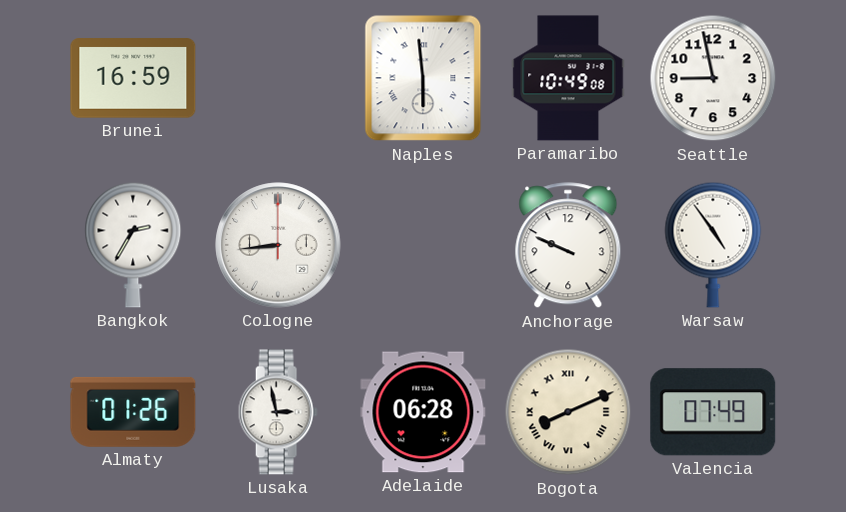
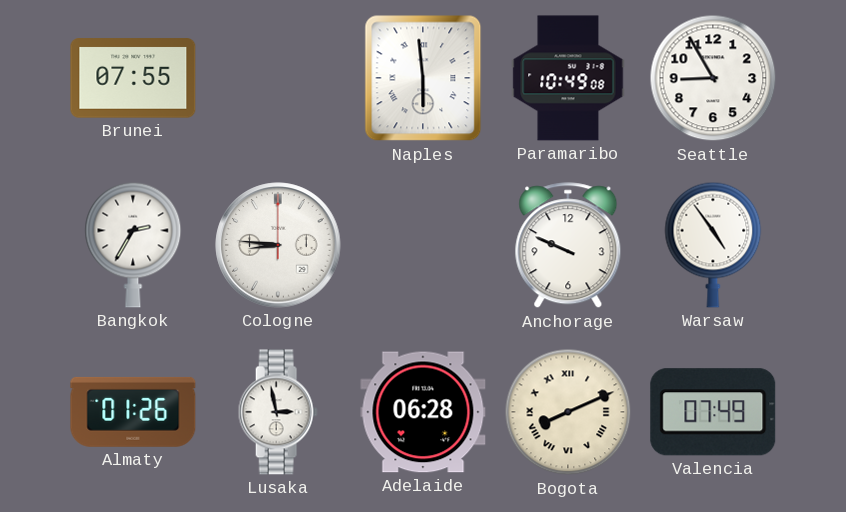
Brunei: 16:59 -> 07:55
Seattle: 8:58 -> 8:55
Cologne: 8:44 -> 8:46
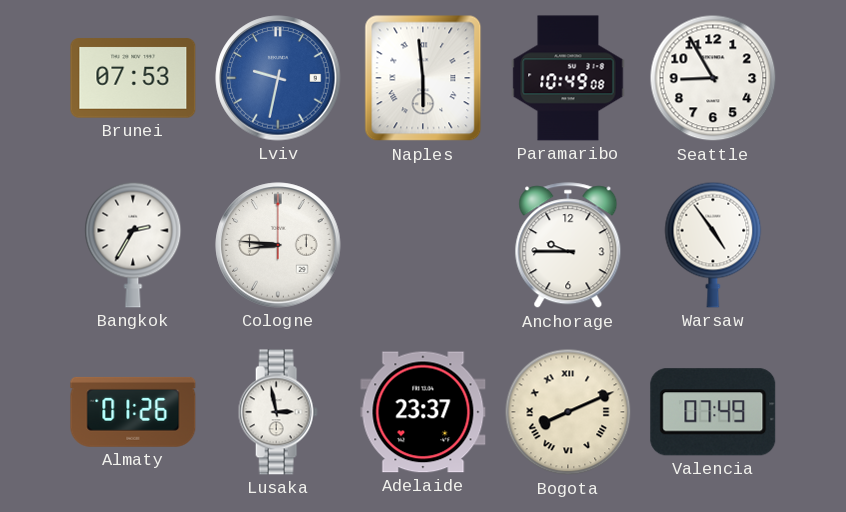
Brunei: 07:55 -> 07:53
Lviv: none -> 9:32
Anchorage: 9:49 -> 9:45
Adelaide: 06:28 -> 23:37
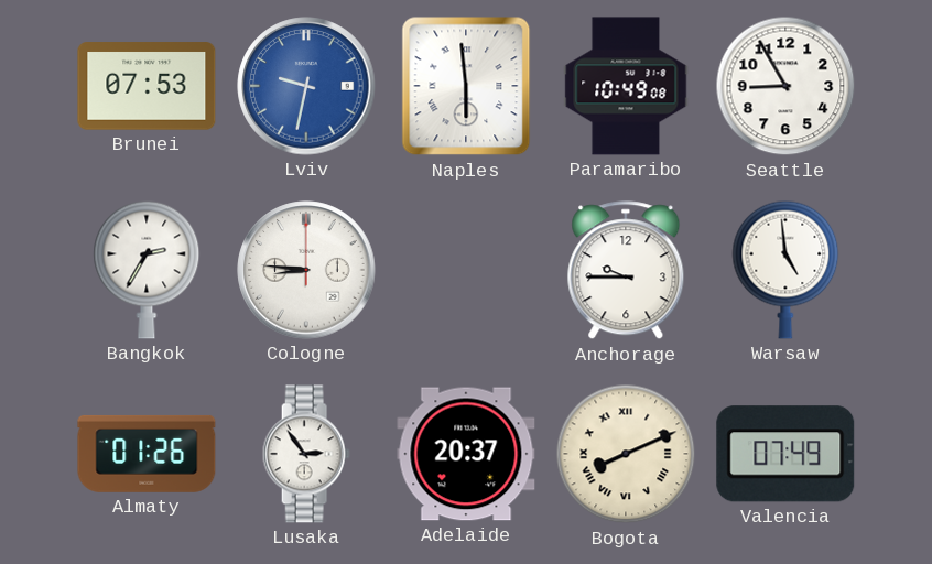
Warsaw: 4:54 -> 4:59
Lusaka: 2:58 -> 2:54
Adelaide: 23:37 -> 20:37
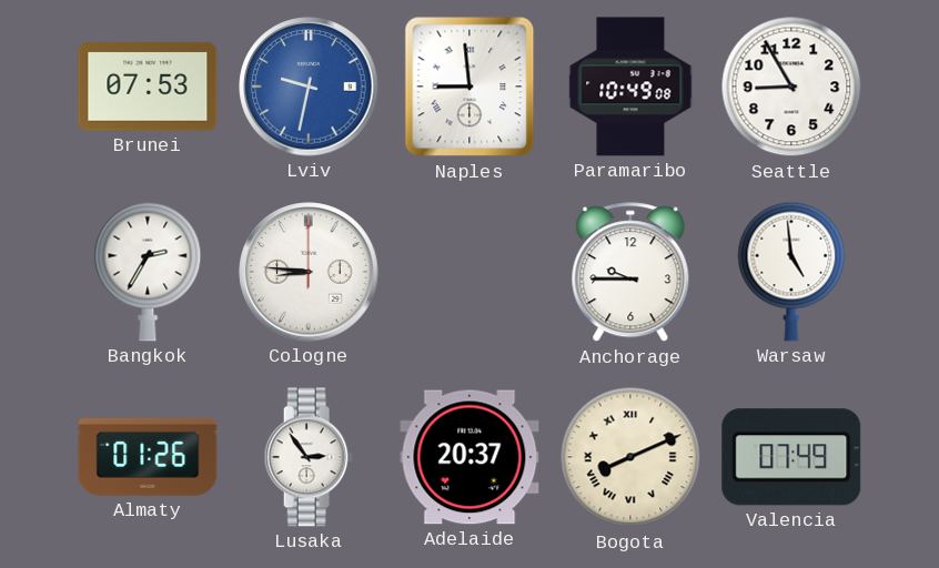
Naples: 5:59 -> 8:59
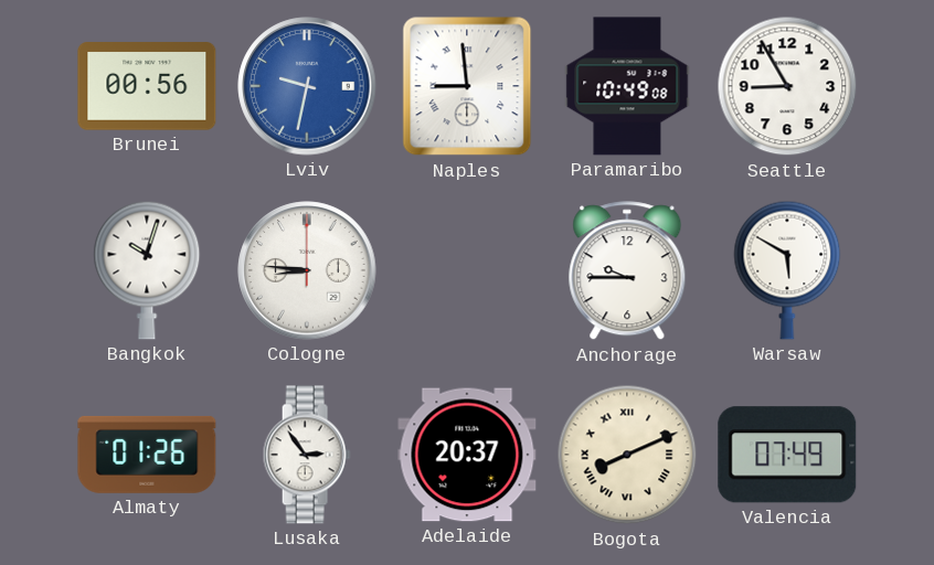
Brunei: 07:53 -> 00:56
Bangkok: 2:35 -> 10:03
Warsaw: 4:59 -> 5:50
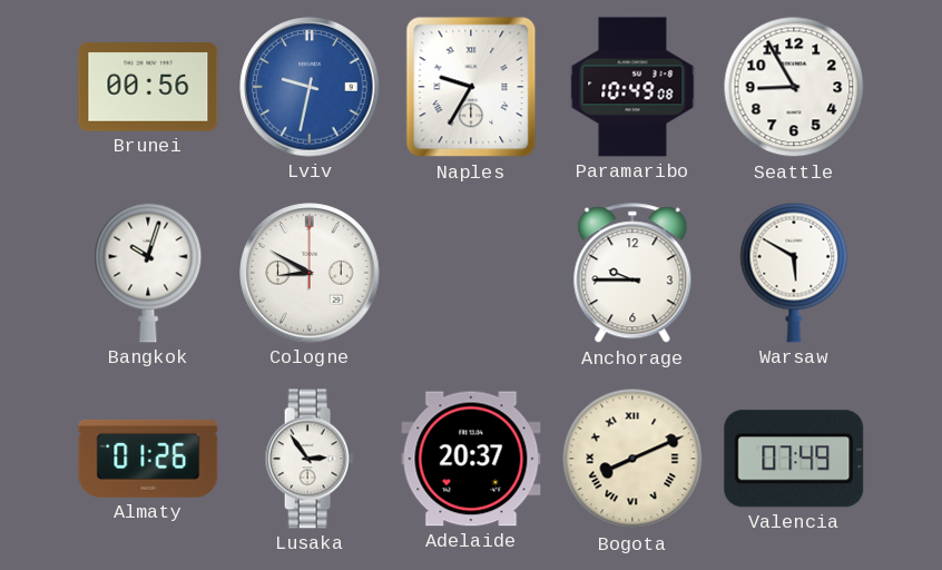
Naples: 8:59 -> 9:35
Cologne: 8:46 -> 8:50
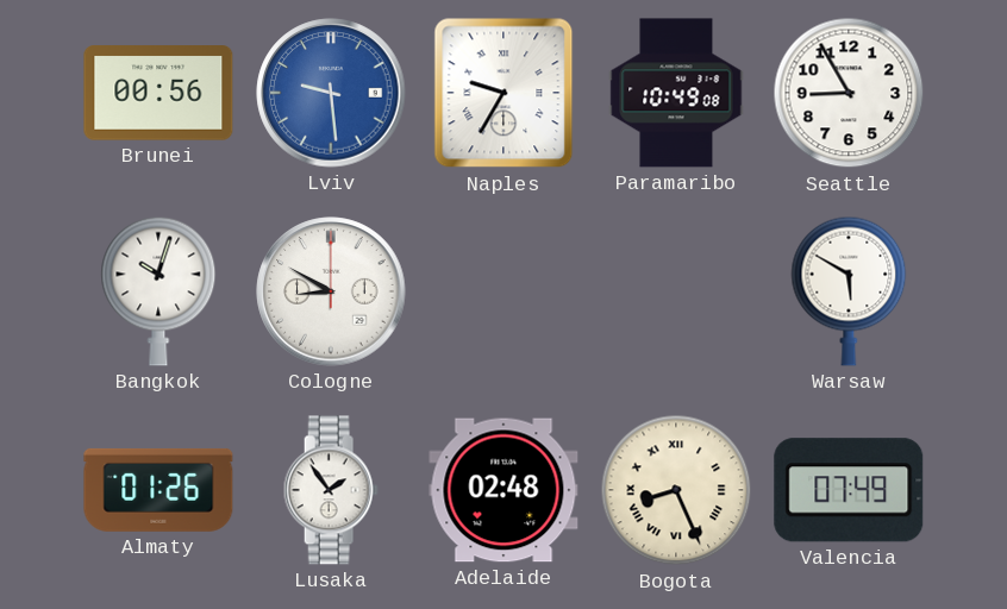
Lviv: 9:32 -> 9:29
Anchorage: 9:45 -> none
Lusaka: 2:54 -> 1:54
Adelaide: 20:37 -> 02:48
Bogota: 8:11 -> 8:26
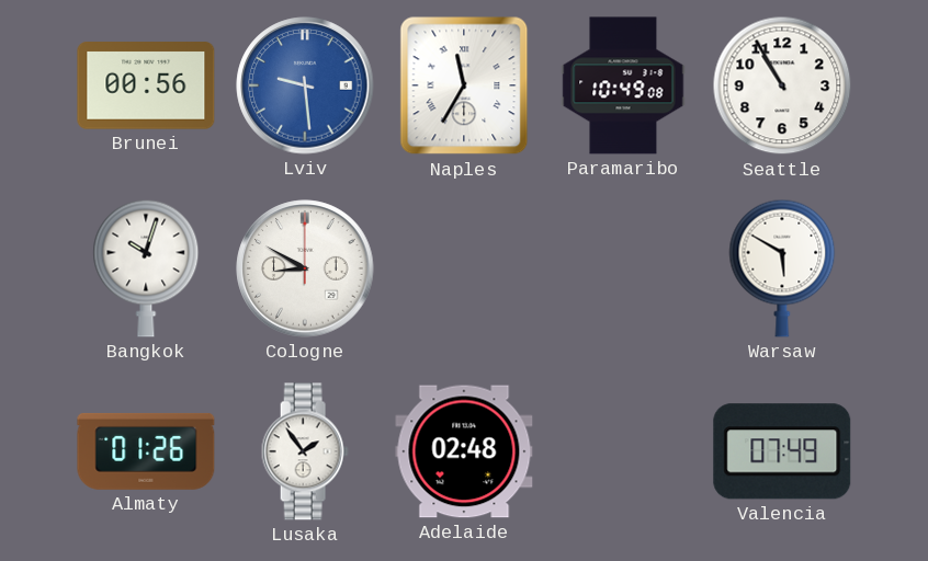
Naples: 9:35 -> 11:35
Seattle: 8:55 -> 10:55
Bogota: 8:26 -> none
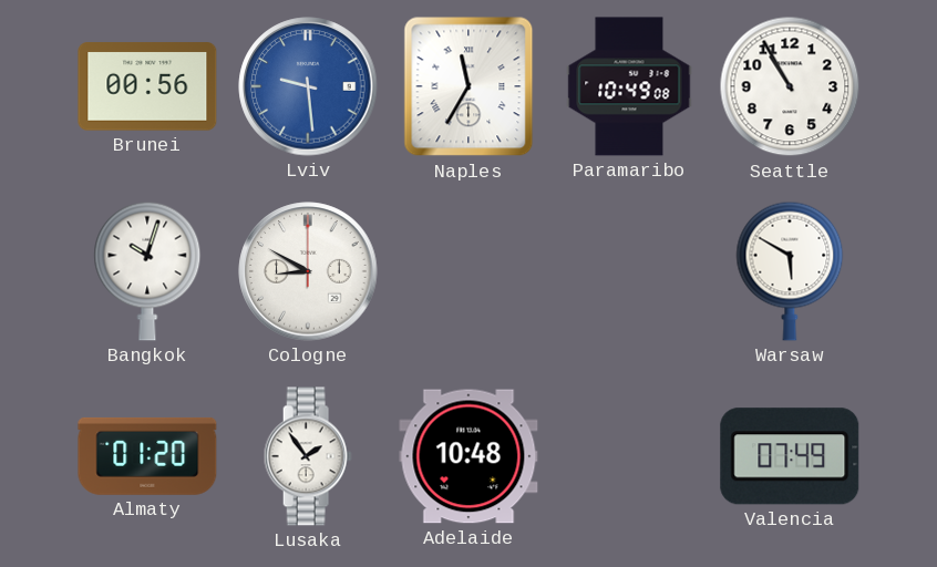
Almaty: 01:26 -> 01:20
Adelaide: 02:48 -> 10:48
